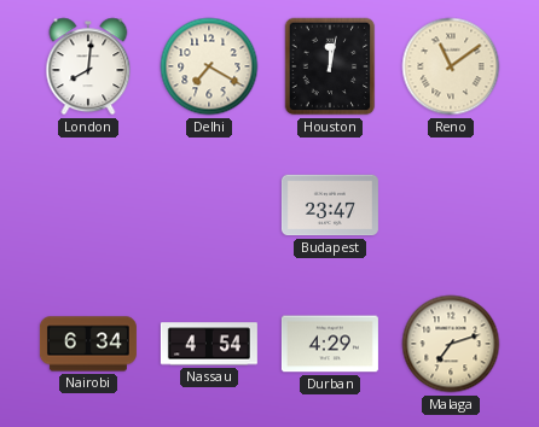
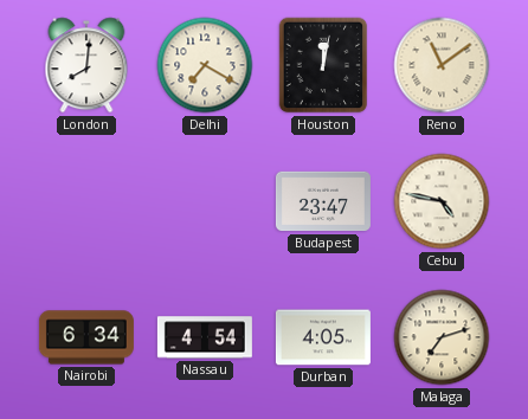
Cebu: none -> 4:47
Durban: 4:29 -> 4:05
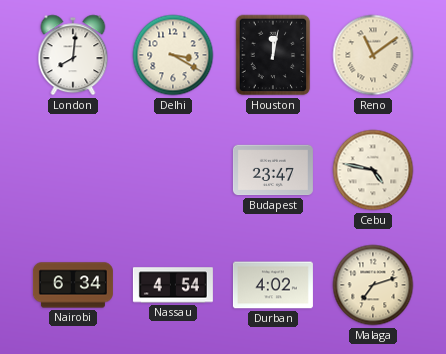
Delhi: 7:20 -> 3:20
Durban: 4:05 -> 4:02
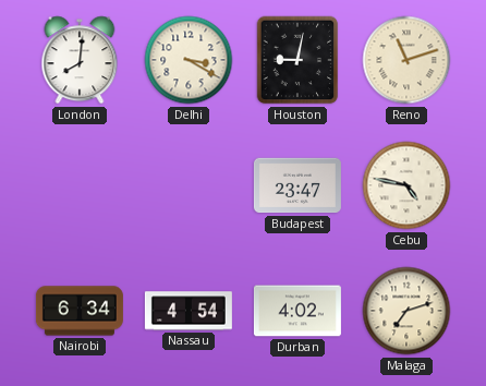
Houston: 12:02 -> 9:02
Reno: 11:09 -> 11:12
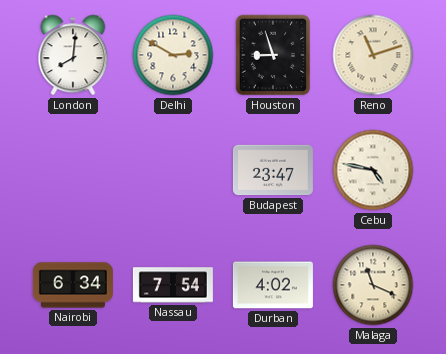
Delhi: 3:20 -> 2:50
Houston: 9:02 -> 8:57
Nassau: 4:54 -> 7:54
Malaga: 7:12 -> 11:19
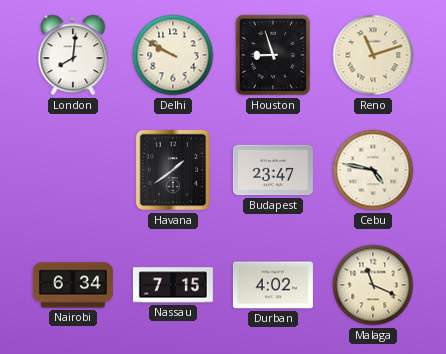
Delhi: 2:50 -> 9:50
Havana: none -> 1:39
Nassau: 7:54 -> 7:15
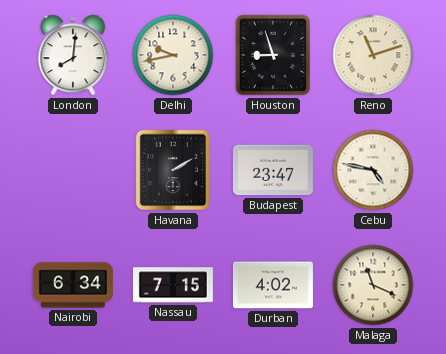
Delhi: 9:50 -> 9:43
Havana: 1:39 -> 2:10
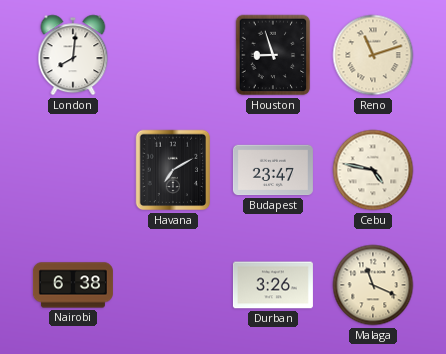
Delhi: 9:43 -> none
Havana: 2:10 -> 7:10
Nairobi: 6:34 -> 6:38
Nassau: 7:15 -> none
Durban: 4:02 -> 3:26
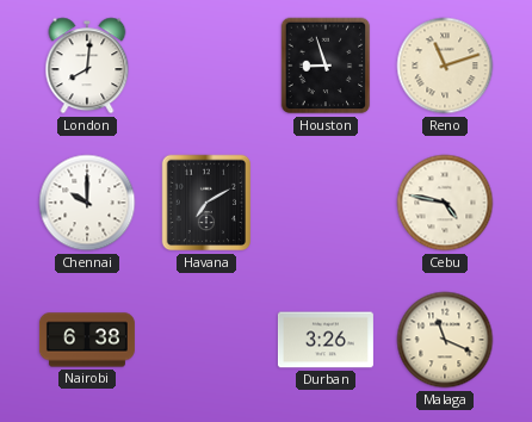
Chennai: none -> 10:00
Budapest: 23:47 -> none
